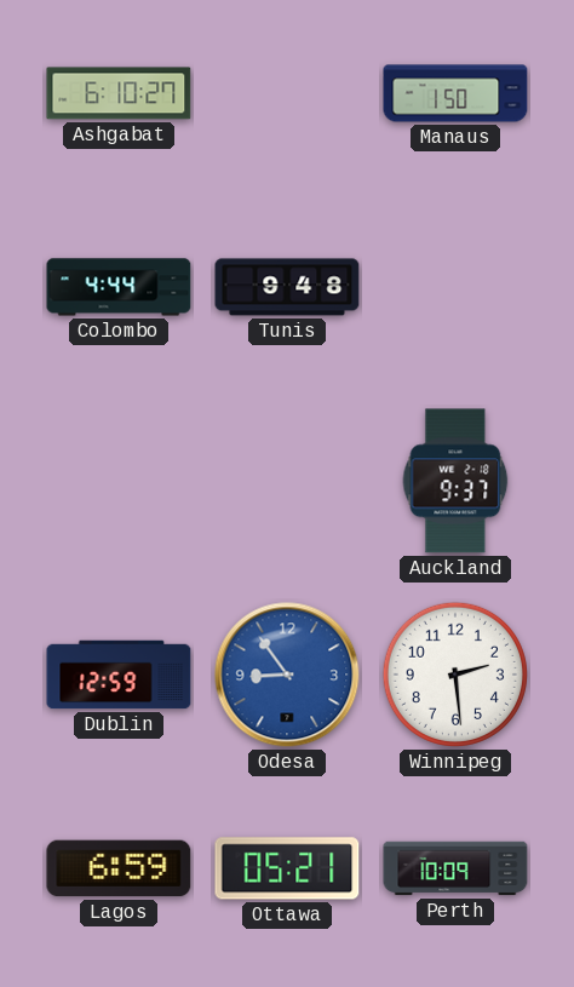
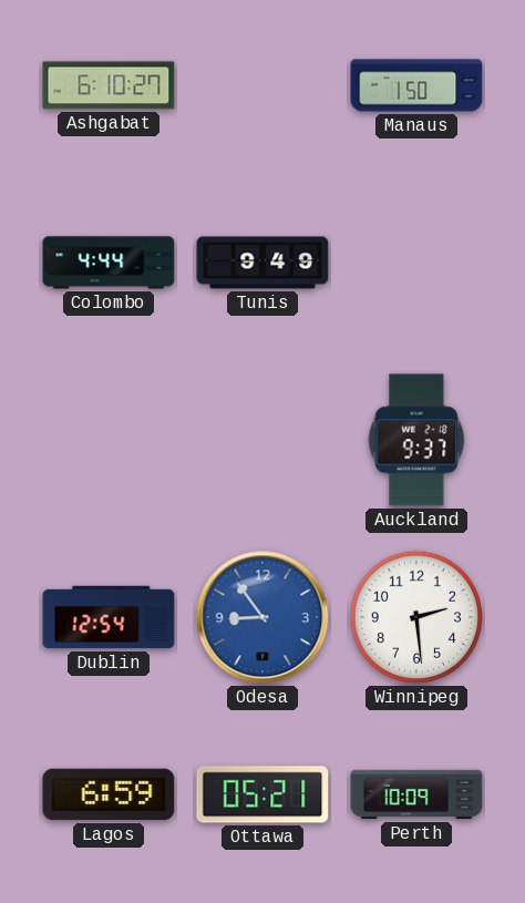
Tunis: 9:48 -> 9:49
Dublin: 12:59 -> 12:54
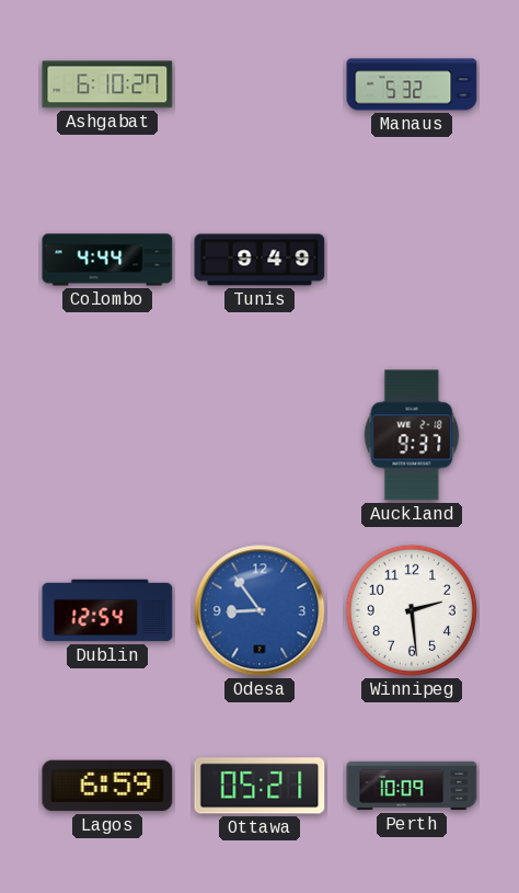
Manaus: 1:50 -> 5:32
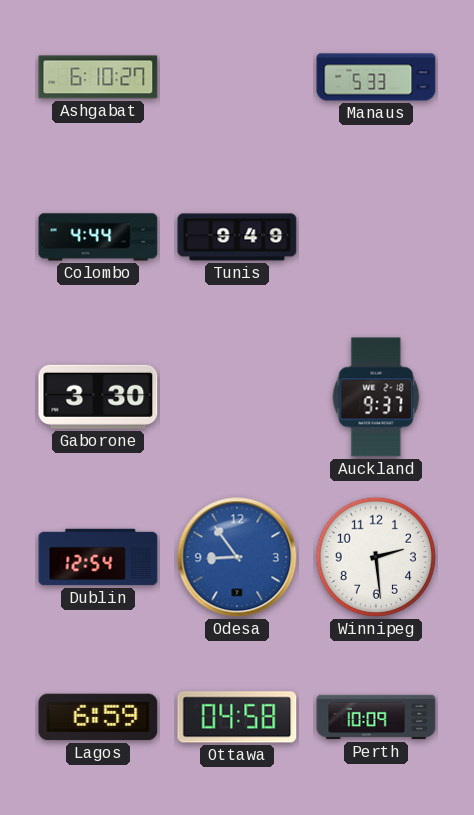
Manaus: 5:32 -> 5:33
Gaborone: none -> 3:30
Ottawa: 05:21 -> 04:58
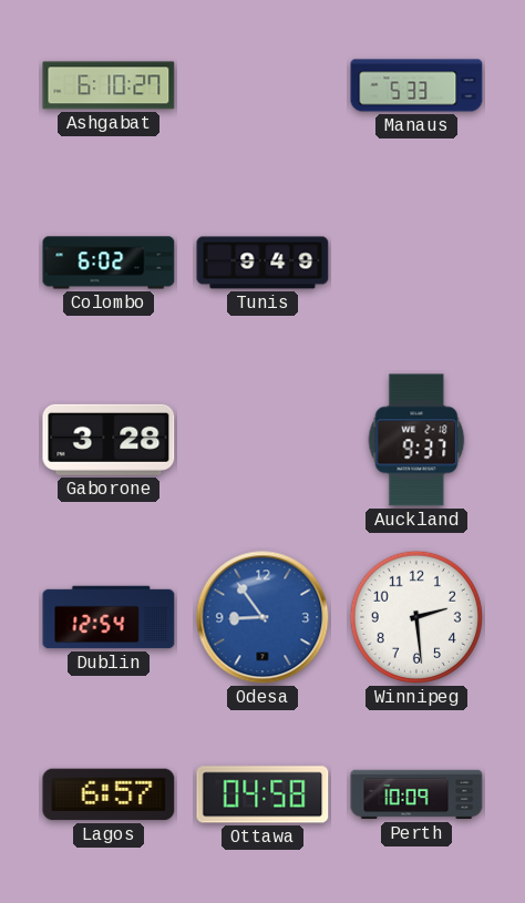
Colombo: 4:44 -> 6:02
Gaborone: 3:30 -> 3:28
Lagos: 6:59 -> 6:57
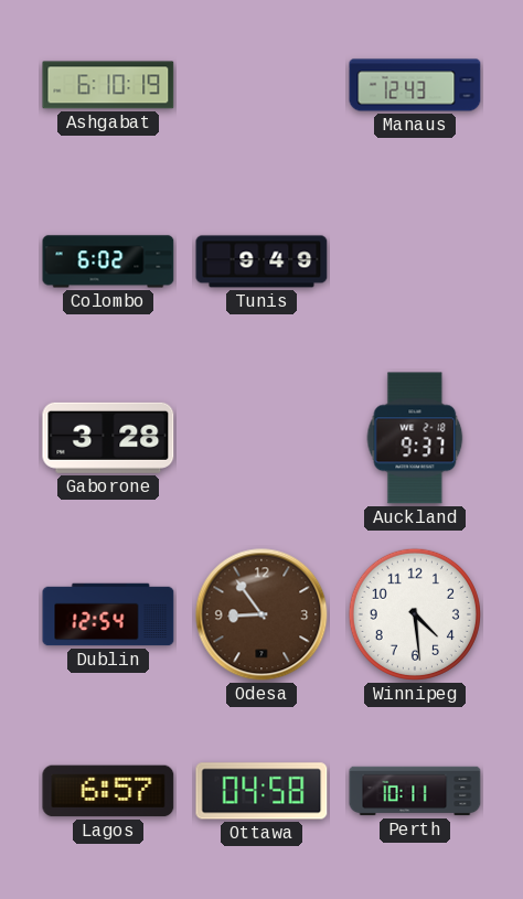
Ashgabat: 6:10:27 -> 6:10:19
Manaus: 5:33 -> 12:43
Odesa dial: blue -> brown
Winnipeg: 2:29 -> 4:29
Perth: 10:09 -> 10:11
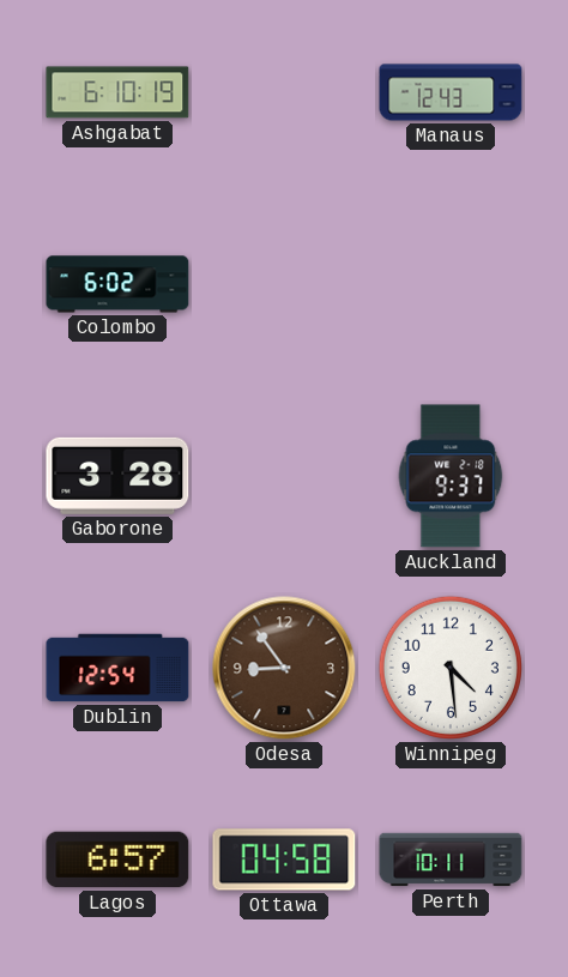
Tunis: 9:49 -> none
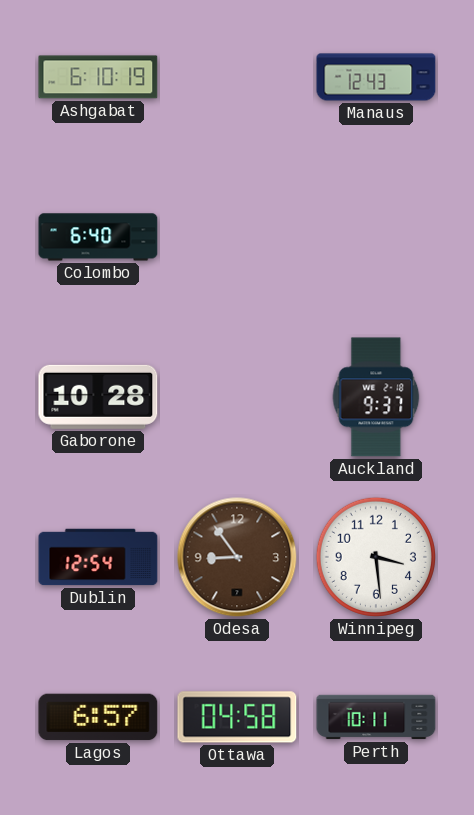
Colombo: 6:02 -> 6:40
Gaborone: 3:28 -> 10:28
Winnipeg: 4:29 -> 3:29
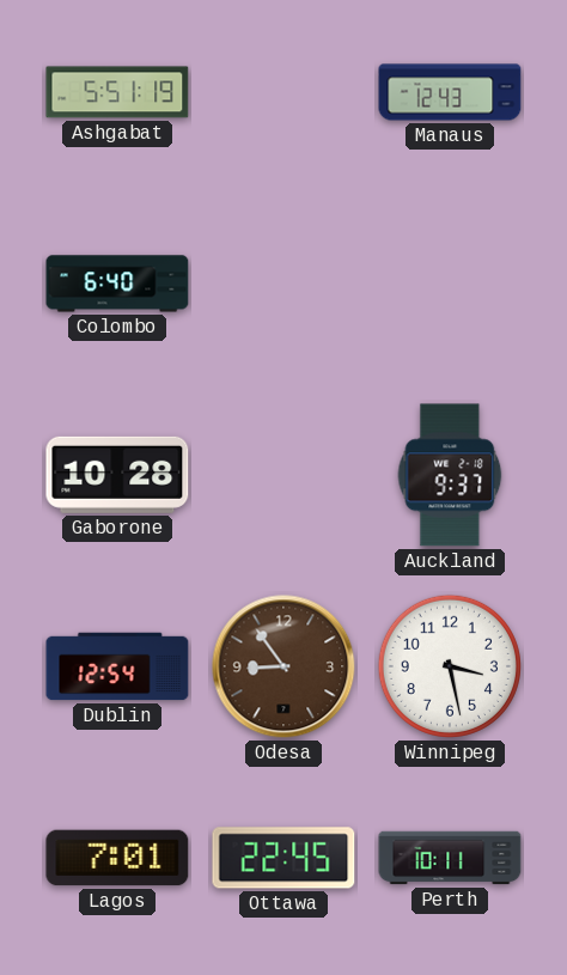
Ashgabat: 6:10 -> 5:51
Winnipeg: 3:29 -> 3:28
Lagos: 6:57 -> 7:01
Ottawa: 04:58 -> 22:45
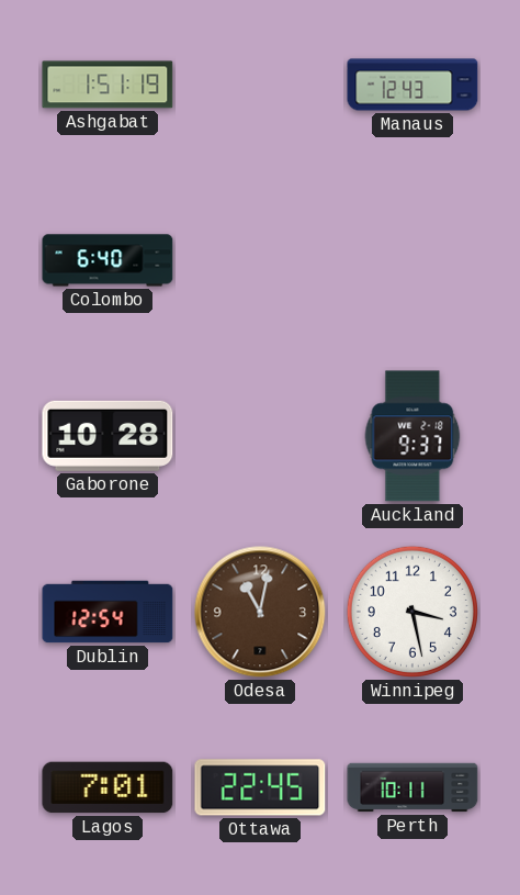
Ashgabat: 5:51 -> 1:51
Odesa: 8:54 -> 11:02
